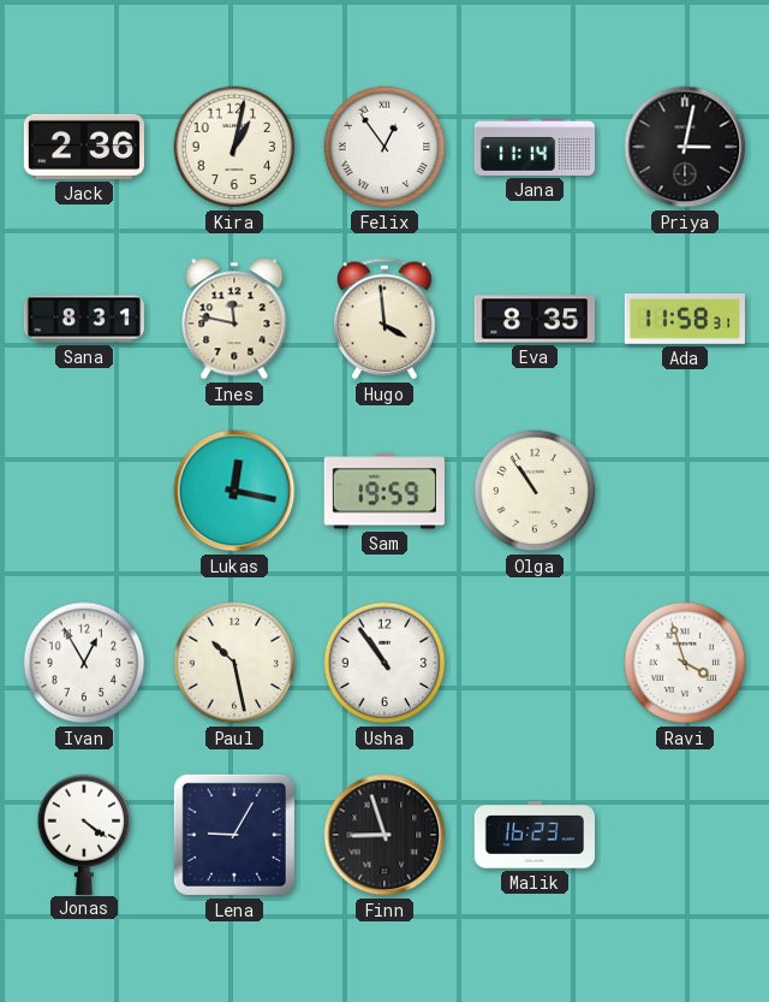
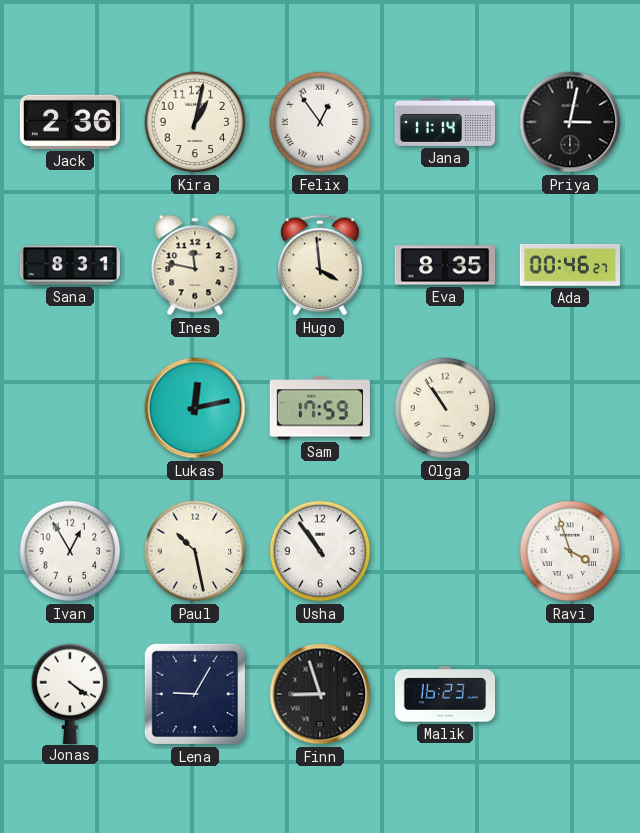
Ada: 11:58 -> 00:46
Lukas: 12:17 -> 12:13
Sam: 19:59 -> 17:59
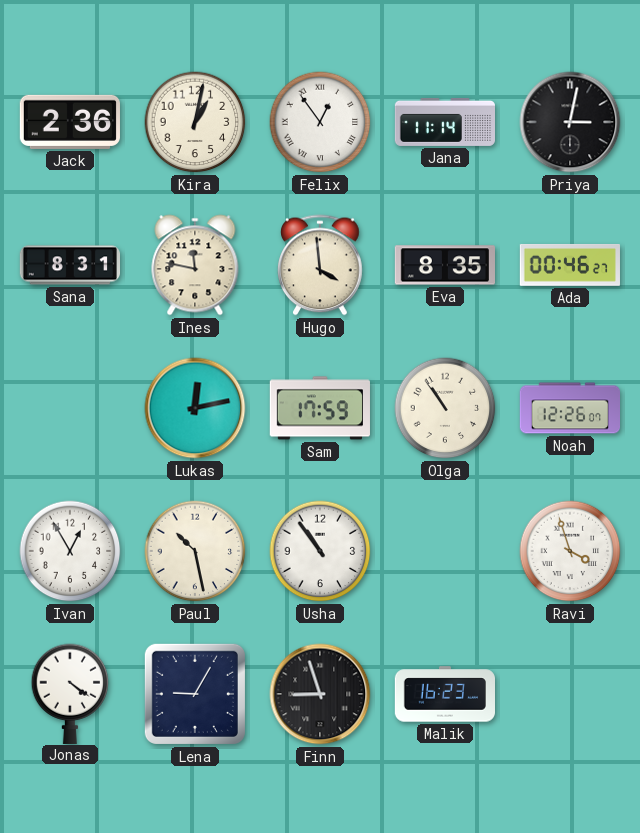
Noah: none -> 12:26
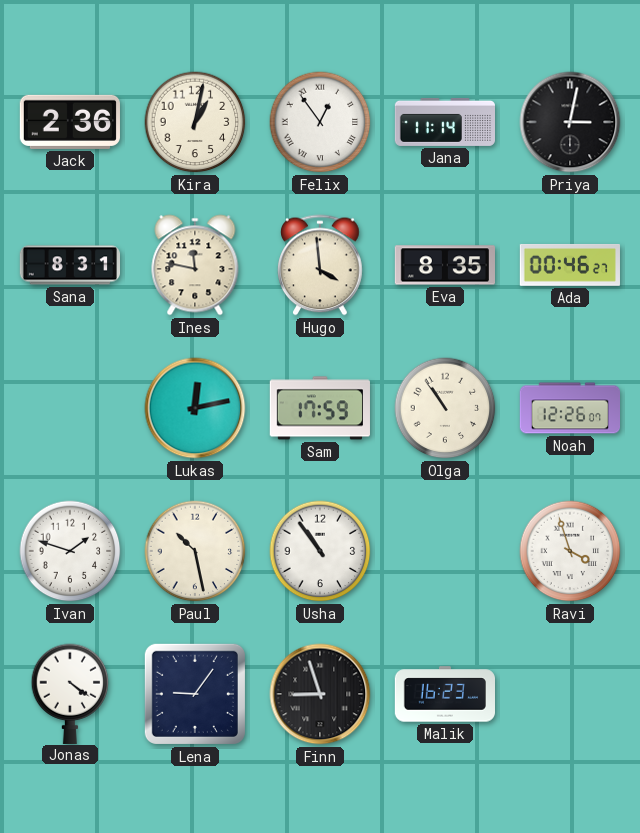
Ivan: 12:55 -> 1:48
Lena: 9:05 -> 9:06
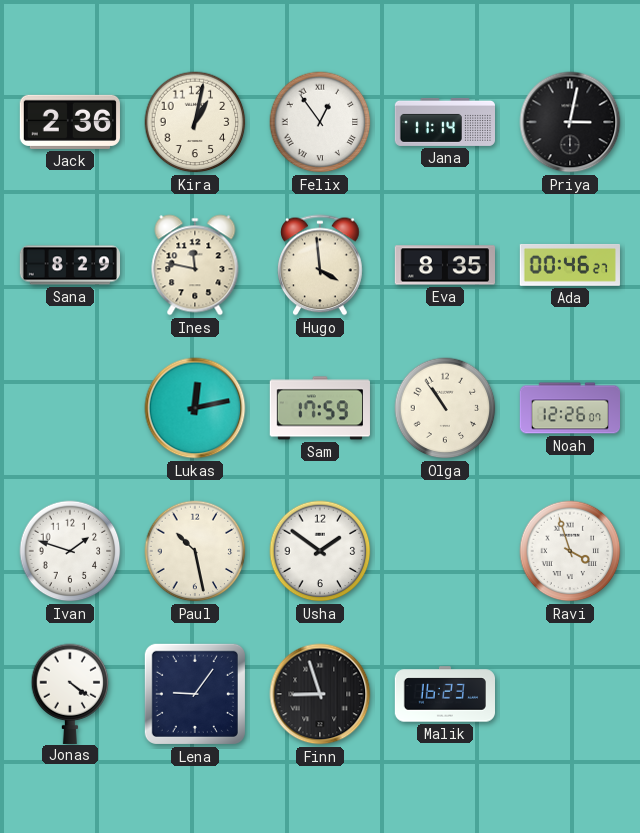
Sana: 8:31 -> 8:29
Usha: 10:54 -> 1:51
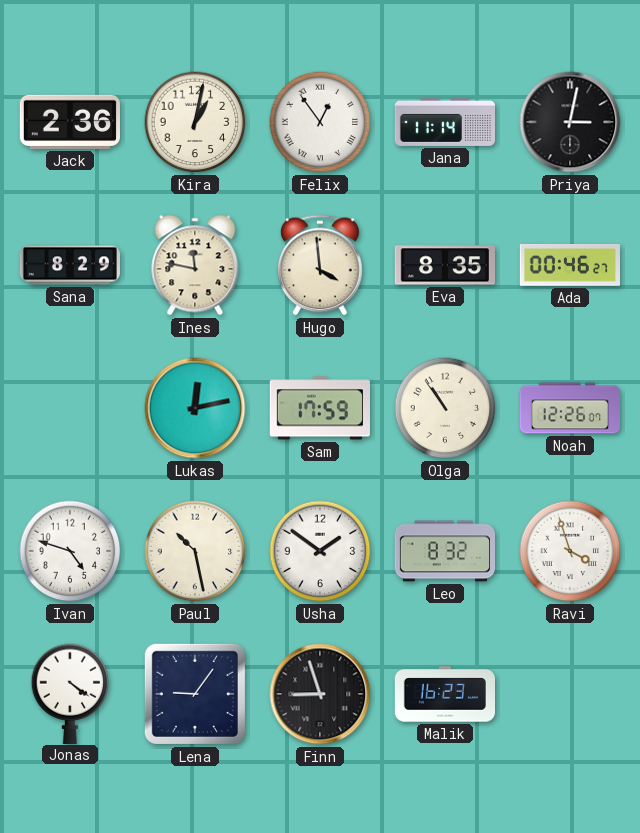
Ivan: 1:48 -> 4:48
Leo: none -> 8:32
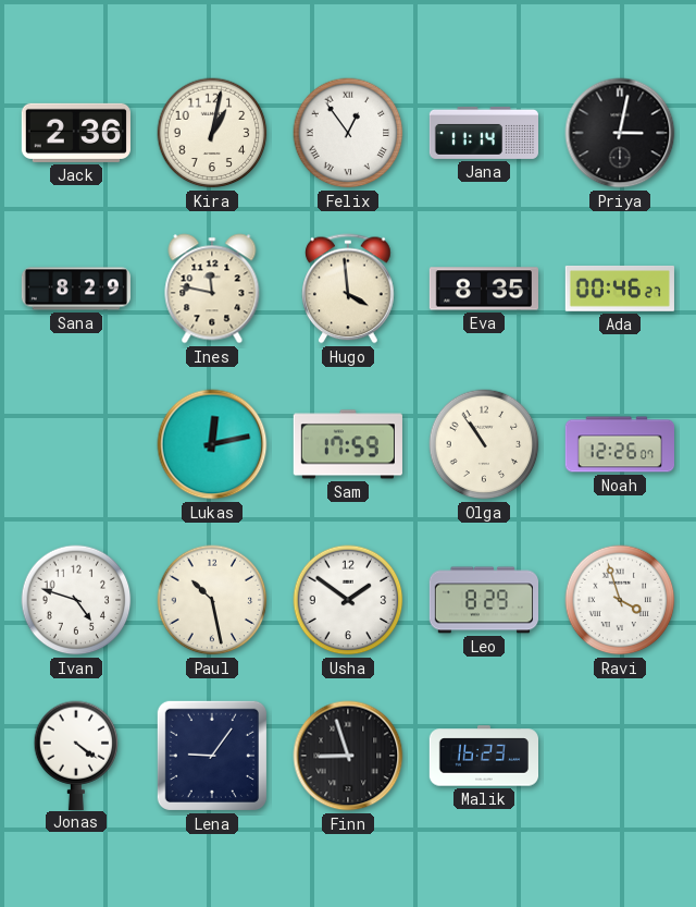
Leo: 8:32 -> 8:29
